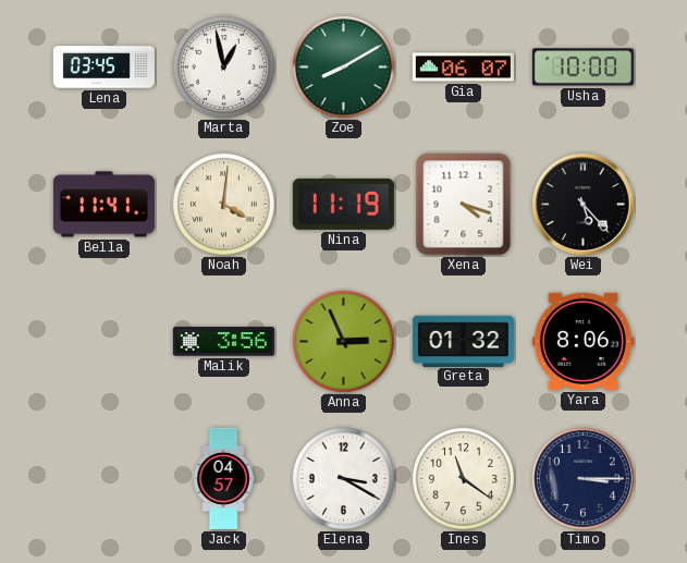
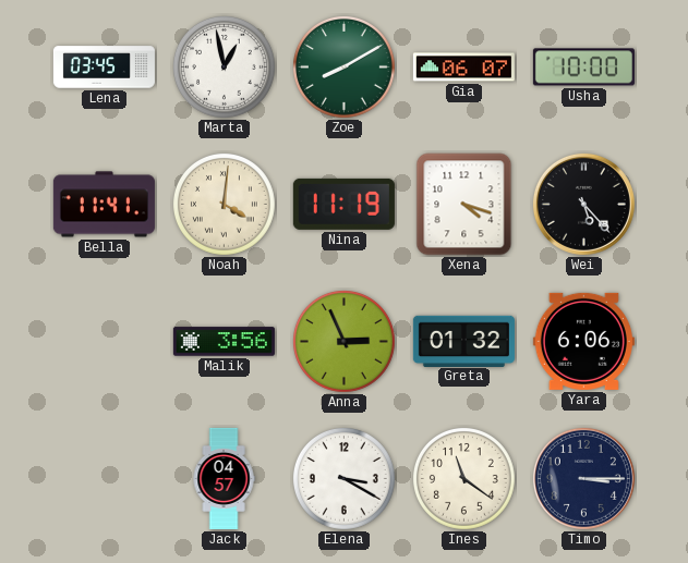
Yara: 8:06 -> 6:06
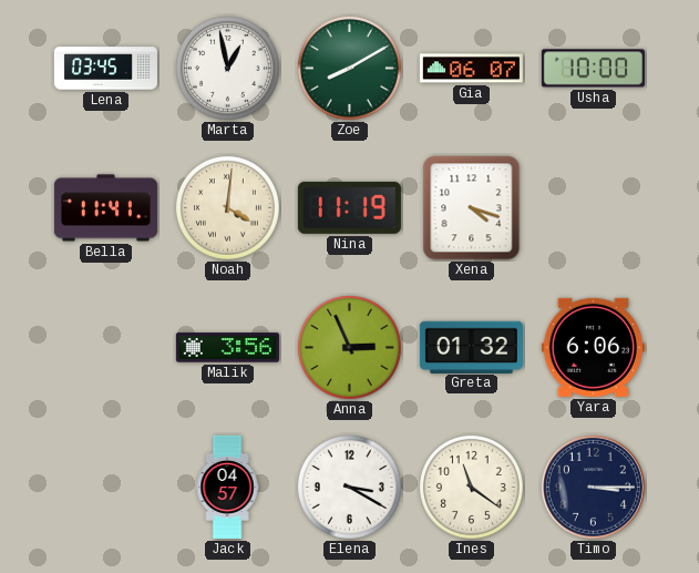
Wei: 5:23 -> none
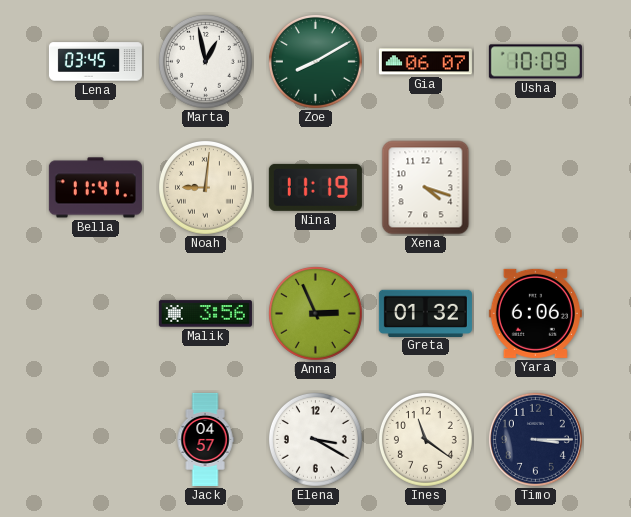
Usha: 10:00 -> 10:09
Noah: 4:01 -> 9:01
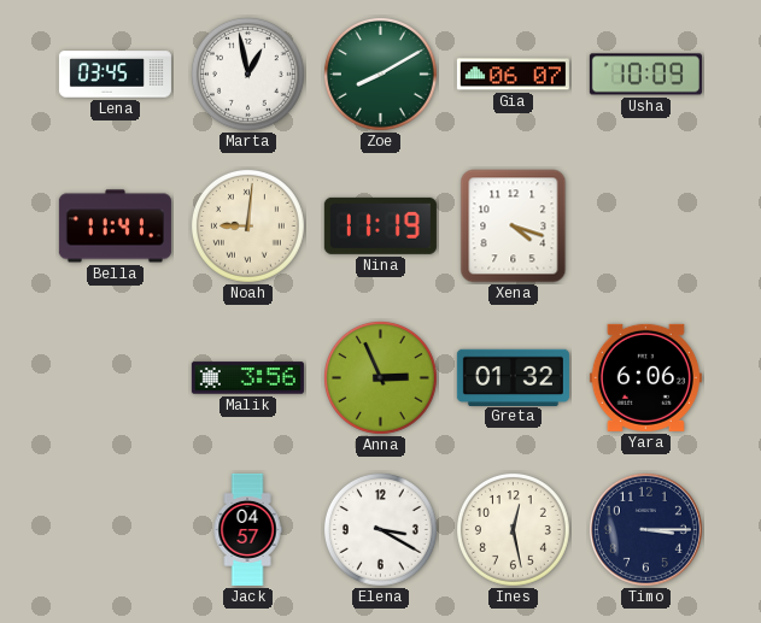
Ines: 11:21 -> 12:28
